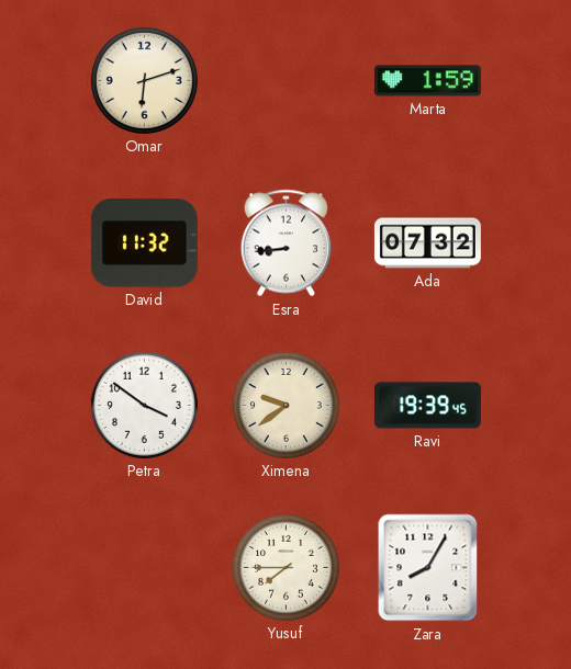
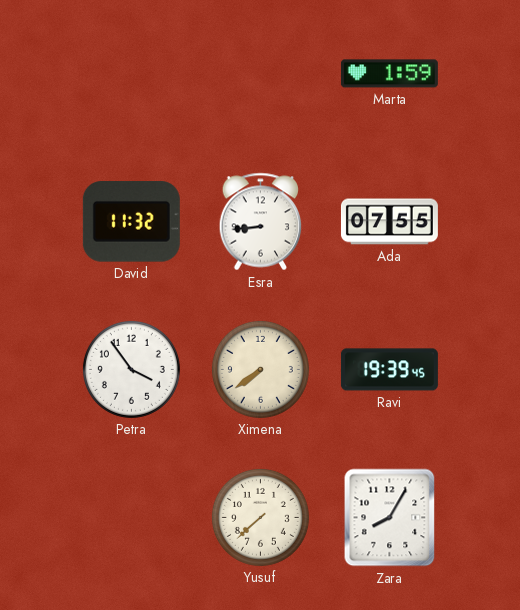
Omar: 6:12 -> none
Ada: 07:32 -> 07:55
Petra: 3:51 -> 3:54
Ximena: 9:39 -> 7:39
Yusuf: 7:45 -> 7:38
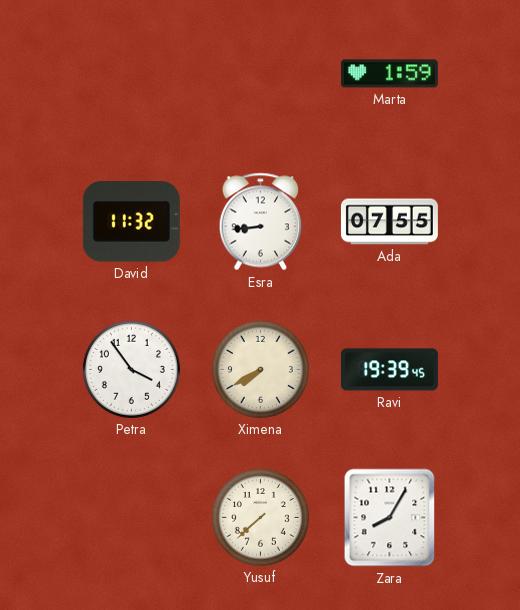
Ximena: 7:39 -> 7:40
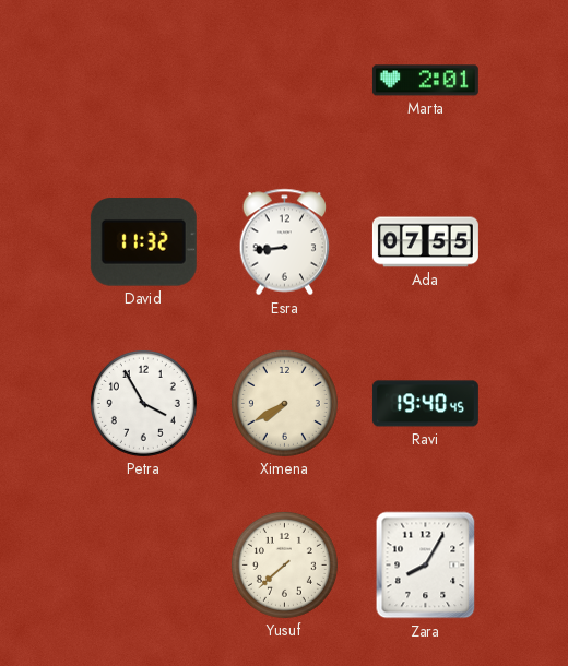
Marta: 1:59 -> 2:01
Petra: 3:54 -> 3:55
Ravi: 19:39 -> 19:40
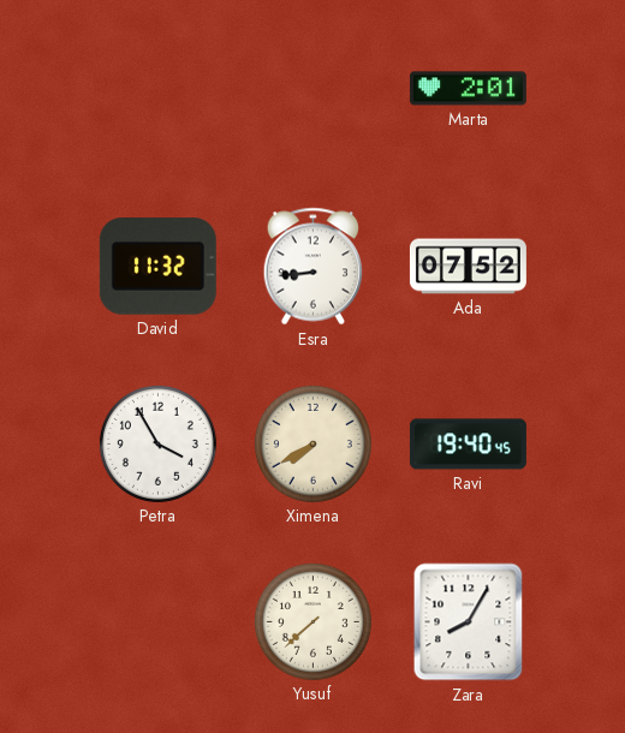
Ada: 07:55 -> 07:52
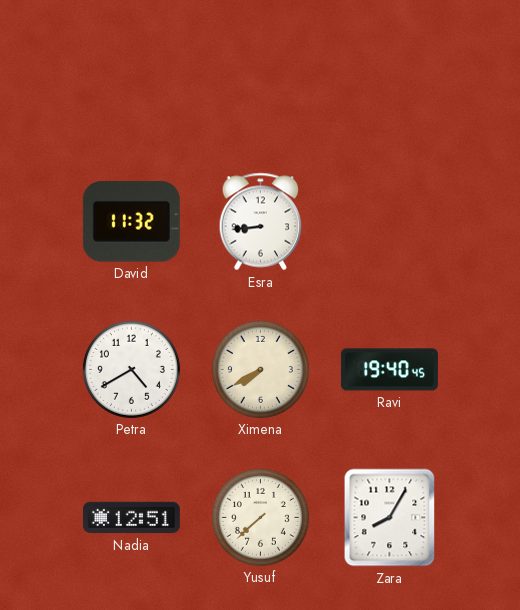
Marta: 2:01 -> none
Ada: 07:52 -> none
Petra: 3:55 -> 4:40
Nadia: none -> 12:51
